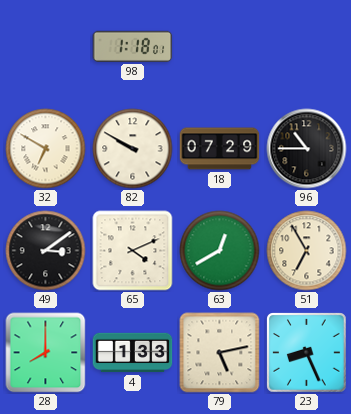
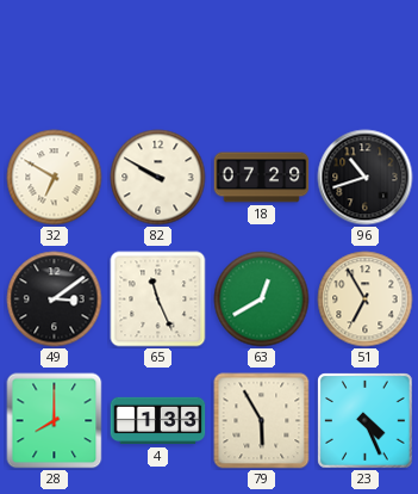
98: 1:18 -> none
96: 10:45 -> 10:42
65: 4:11 -> 11:26
79: 5:13 -> 5:55
23: 8:26 -> 4:26
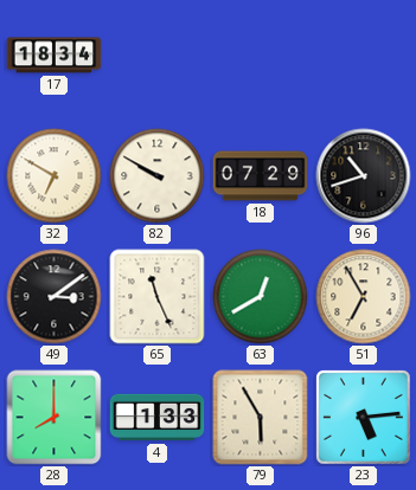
17: none -> 18:34
23: 4:26 -> 5:14
